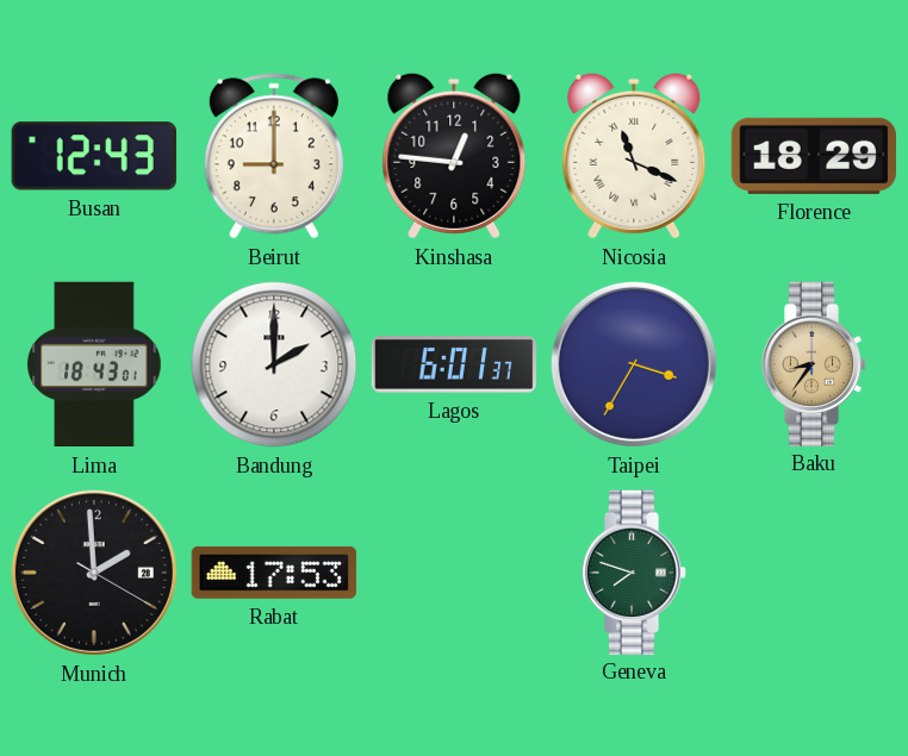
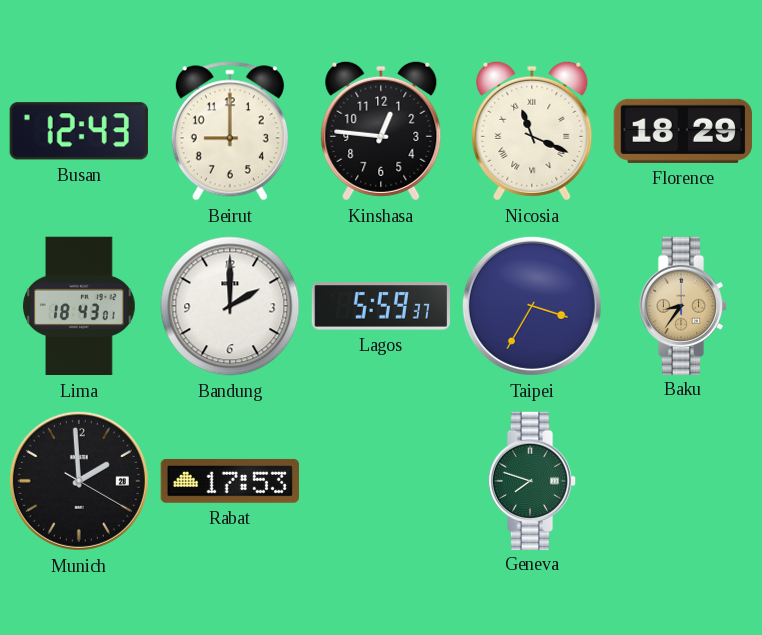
Lagos: 6:01 -> 5:59
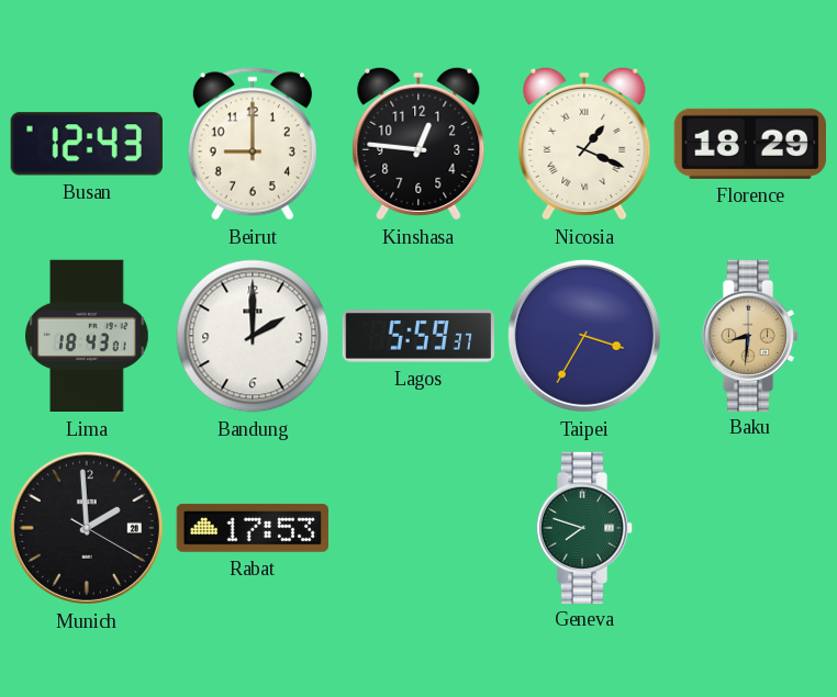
Nicosia: 11:19 -> 1:19
Baku: 8:36 -> 8:31
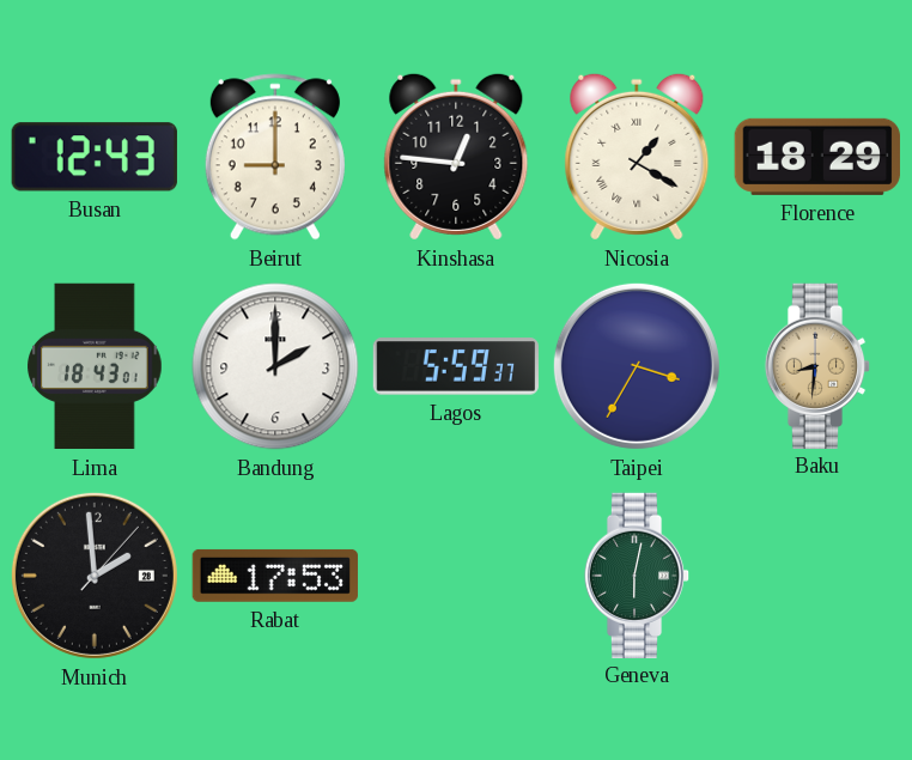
Nicosia: 1:19 -> 1:20
Munich: 1:59:20 -> 1:59:07
Geneva: 7:48 -> 6:02
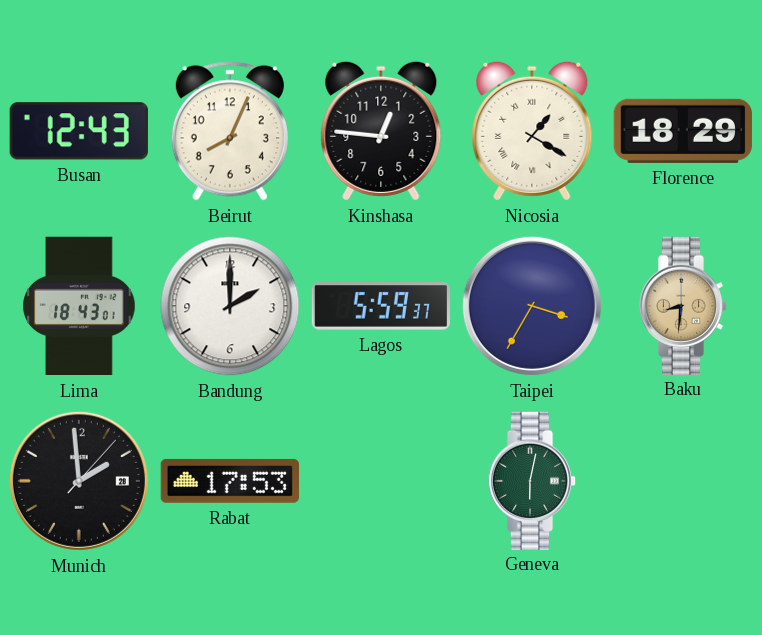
Beirut: 9:00 -> 8:04
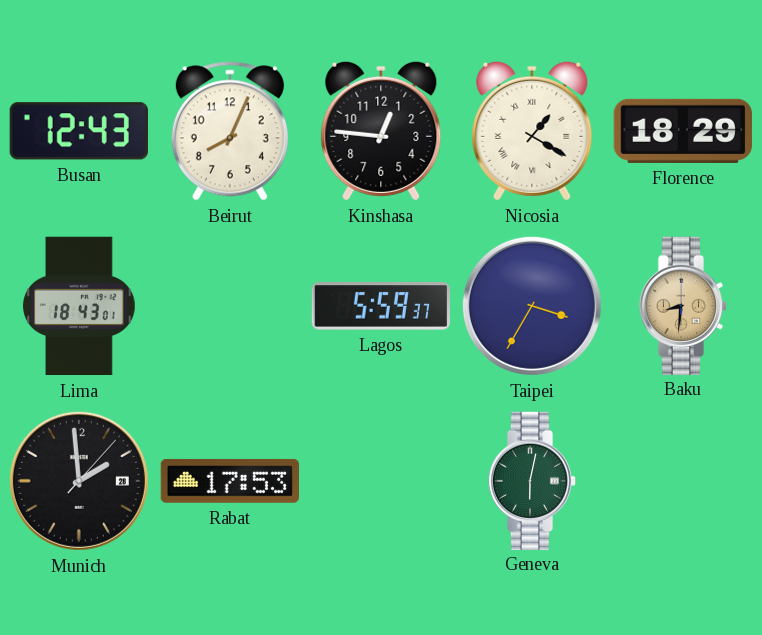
Bandung: 2:00 -> none
